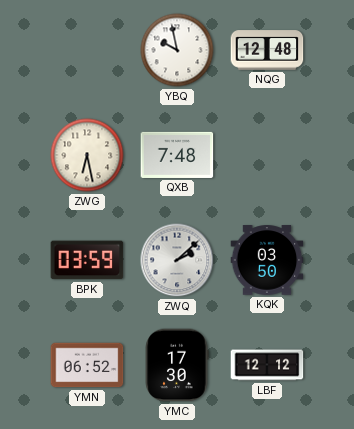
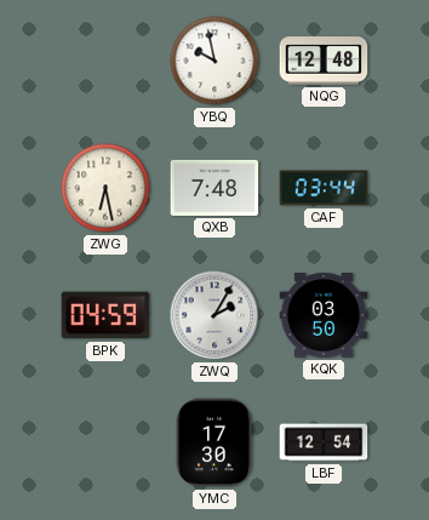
CAF: none -> 03:44
BPK: 03:59 -> 04:59
ZWQ: 2:08 -> 2:05
YMN: 06:52 -> none
LBF: 12:12 -> 12:54
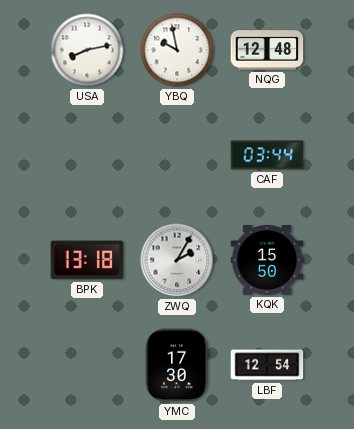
USA: none -> 8:13
ZWG: 6:28 -> none
QXB: 7:48 -> none
BPK: 04:59 -> 13:18
KQK: 03:50 -> 15:50
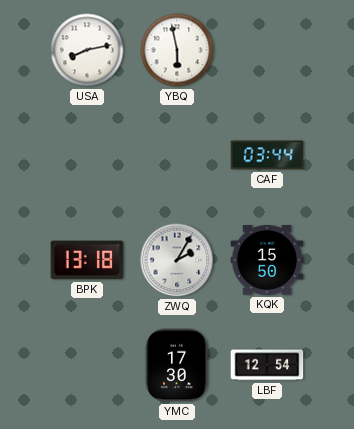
YBQ: 9:58 -> 5:58
NQG: 12:48 -> none
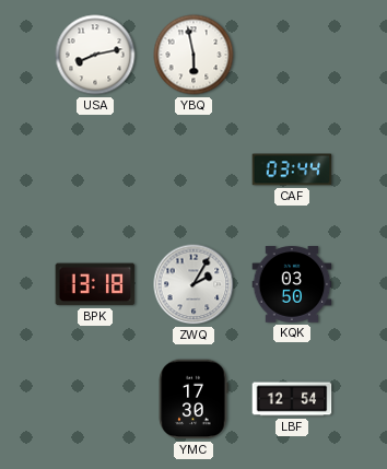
KQK: 15:50 -> 03:50
